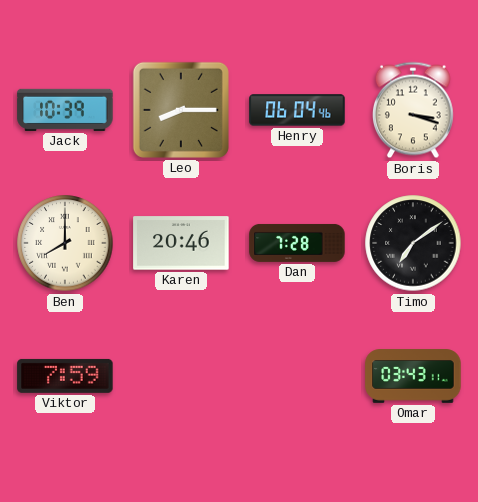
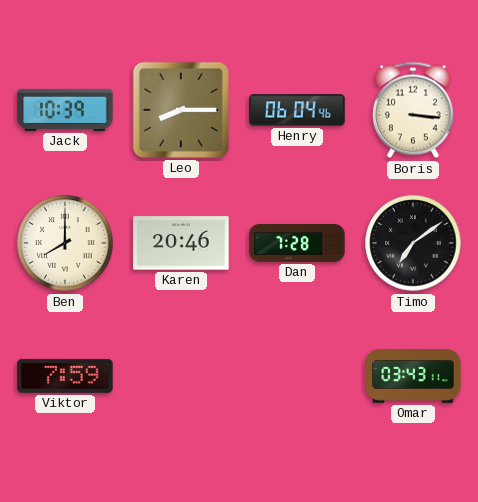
Boris: 3:18 -> 3:16
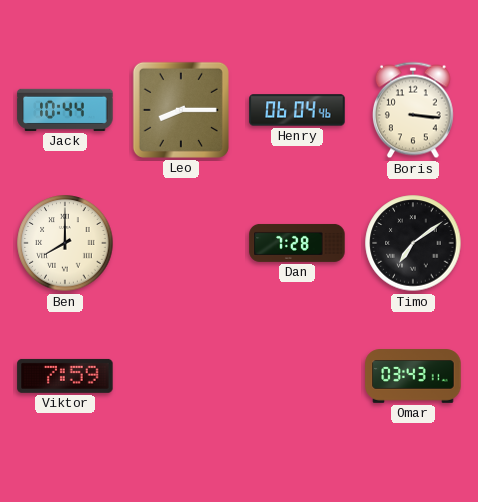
Jack: 10:39 -> 10:44
Karen: 20:46 -> none
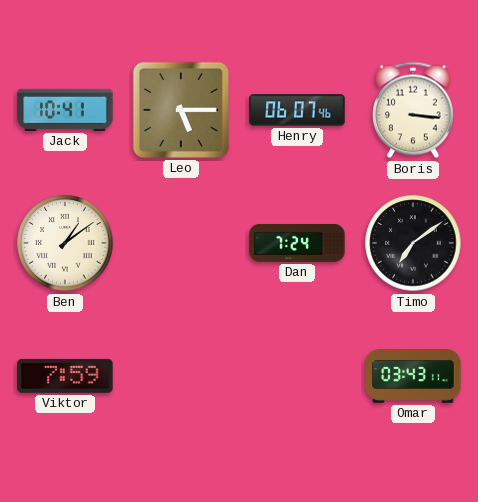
Jack: 10:44 -> 10:41
Leo: 8:15 -> 5:15
Henry: 06:04 -> 06:07
Ben: 8:00 -> 1:09
Dan: 7:28 -> 7:24
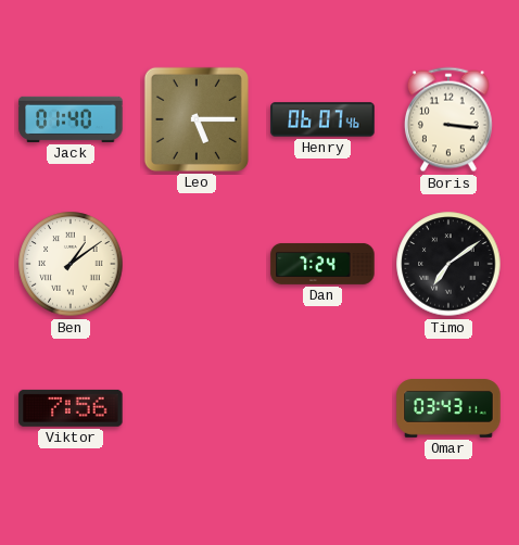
Jack: 10:41 -> 01:40
Viktor: 7:59 -> 7:56
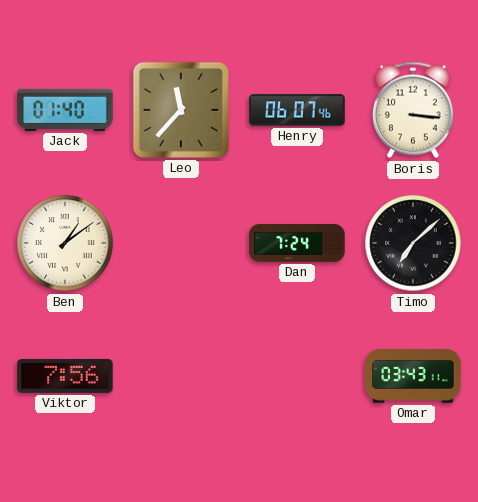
Leo: 5:15 -> 11:37
Timo: 7:09 -> 7:08
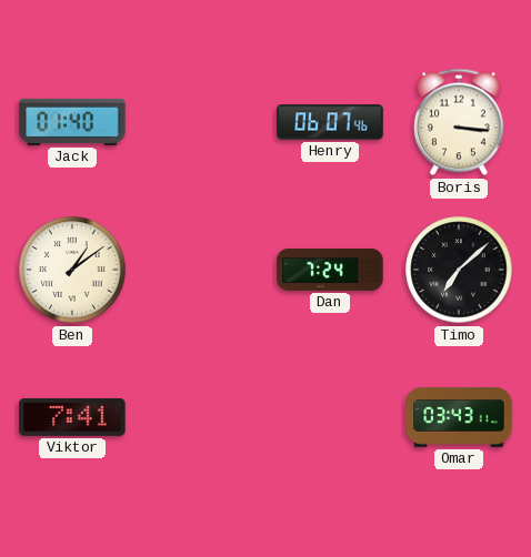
Leo: 11:37 -> none
Viktor: 7:56 -> 7:41
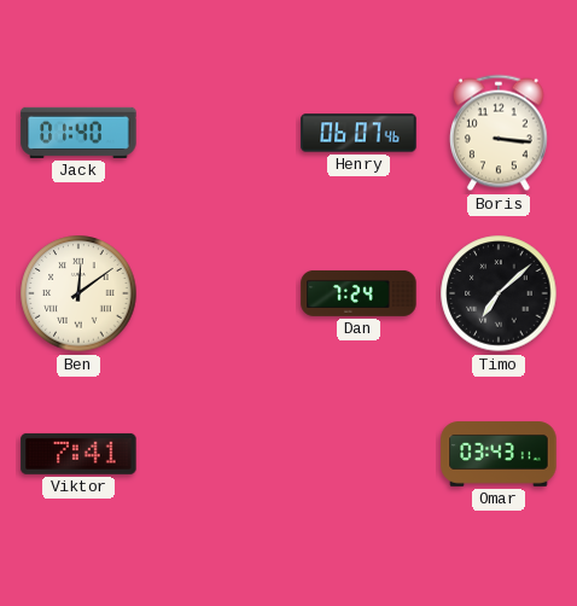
Ben: 1:09 -> 12:09
